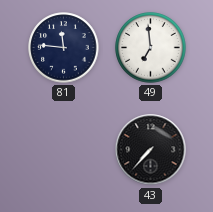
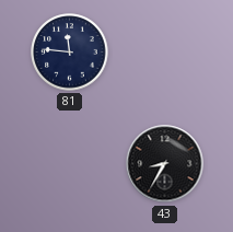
49: 6:59 -> none
43: 7:37 -> 8:35
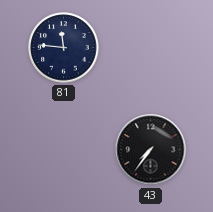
43: 8:35 -> 7:36
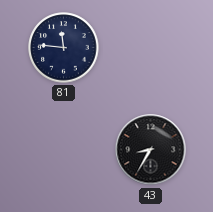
43: 7:36 -> 8:35
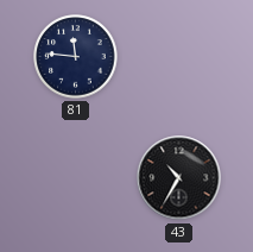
43: 8:35 -> 10:35
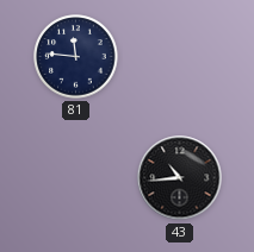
43: 10:35 -> 10:44
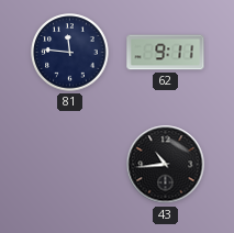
62: none -> 9:11
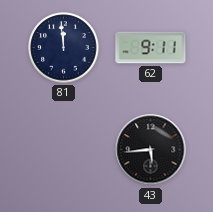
81: 11:46 -> 11:59
43: 10:44 -> 5:44
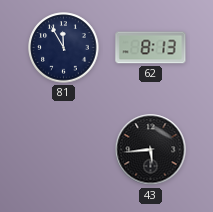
81: 11:59 -> 11:55
62: 9:11 -> 8:13
